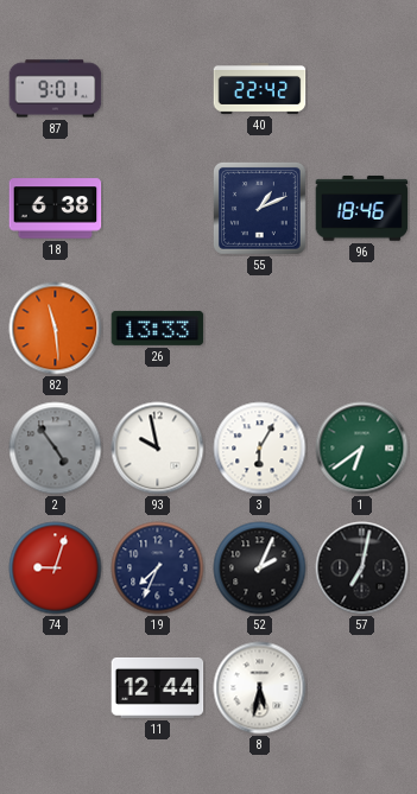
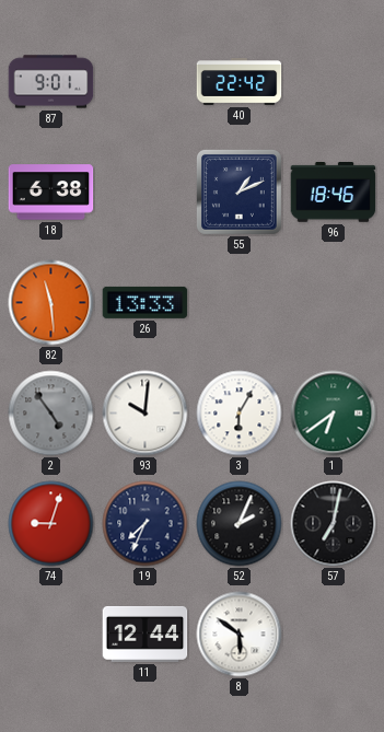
93: 9:58 -> 10:01
8: 5:32 -> 5:51
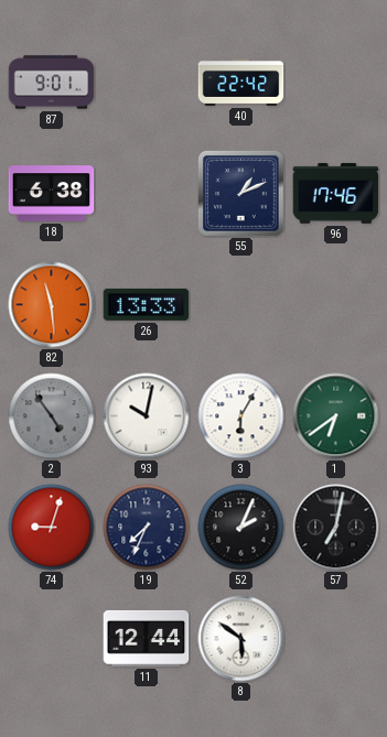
96: 18:46 -> 17:46
93: 10:01 -> 10:02
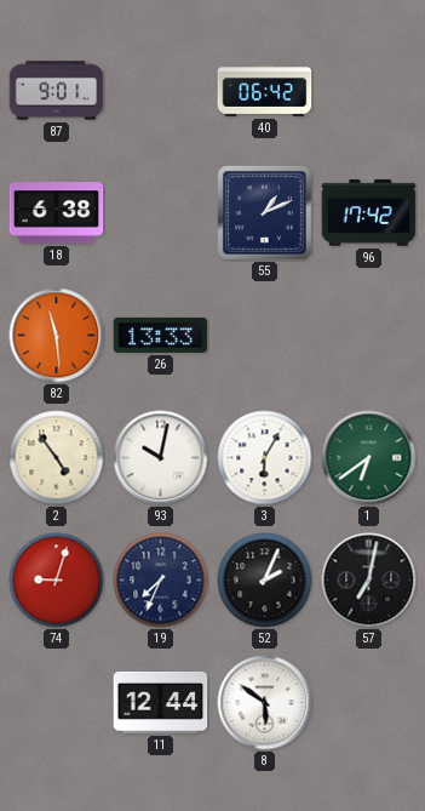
40: 22:42 -> 06:42
96: 17:46 -> 17:42
2 dial: grey -> cream
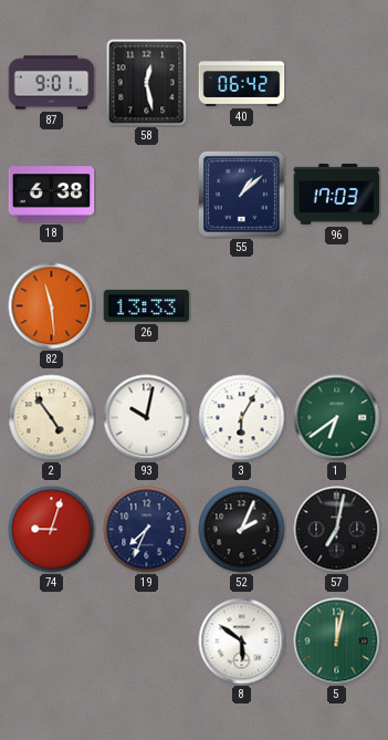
58: none -> 12:28
55: 1:11 -> 1:08
96: 17:42 -> 17:03
11: 12:44 -> none
5: none -> 12:02
